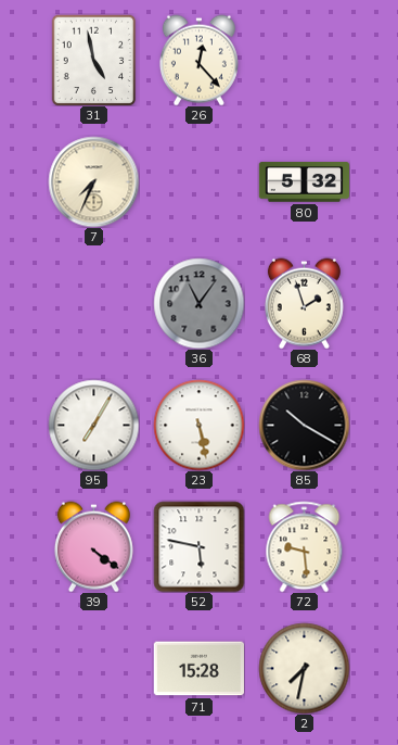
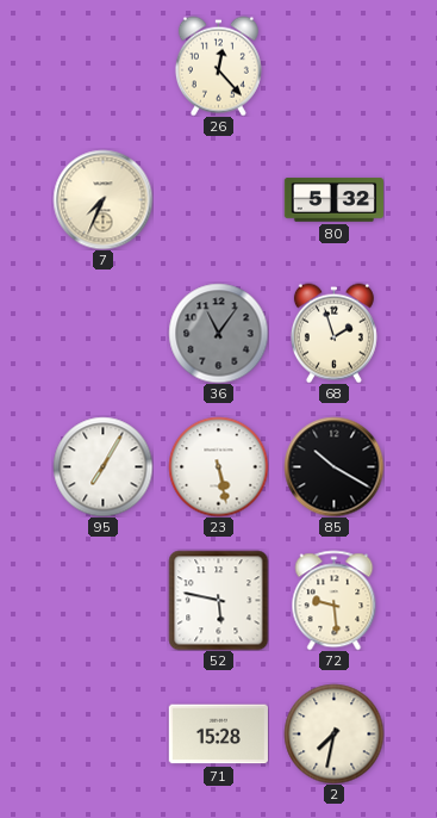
31: 4:58 -> none
39: 4:21 -> none
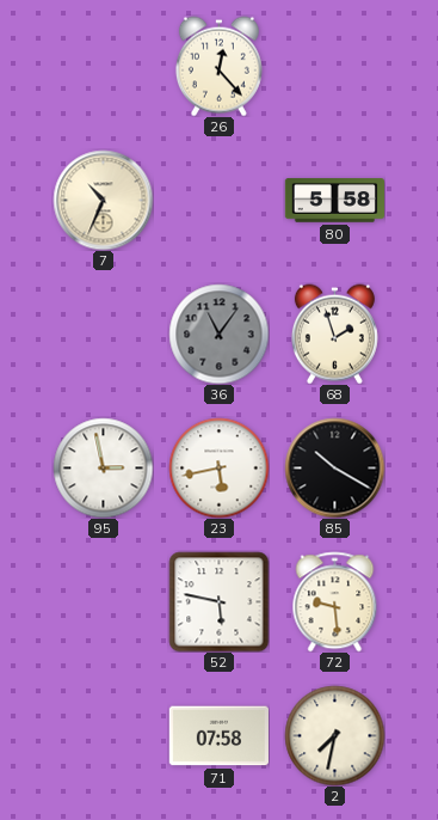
7: 7:34 -> 10:34
80: 5:32 -> 5:58
95: 7:05 -> 2:58
23: 5:28 -> 5:43
71: 15:28 -> 07:58
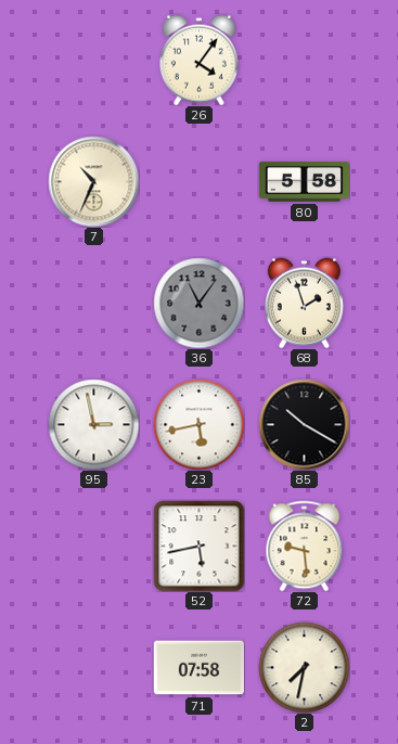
26: 12:23 -> 4:06
52: 5:47 -> 5:43
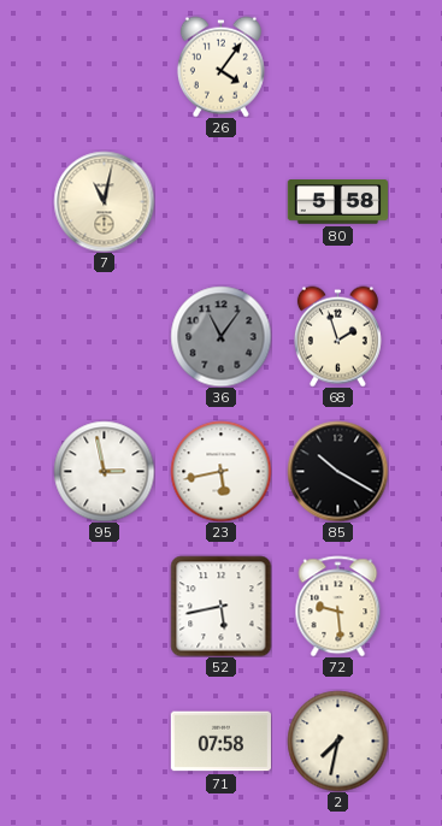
7: 10:34 -> 11:02
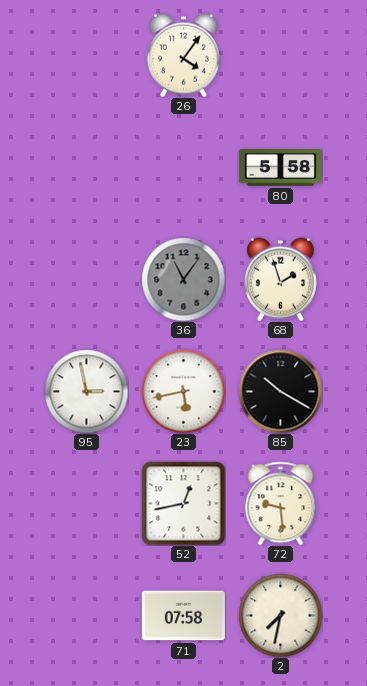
7: 11:02 -> none
52: 5:43 -> 12:43
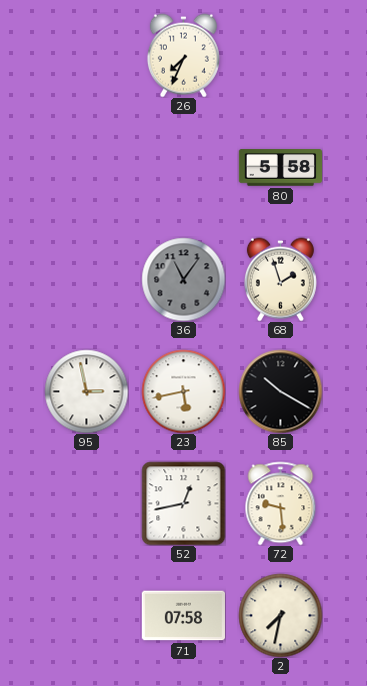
26: 4:06 -> 7:34
